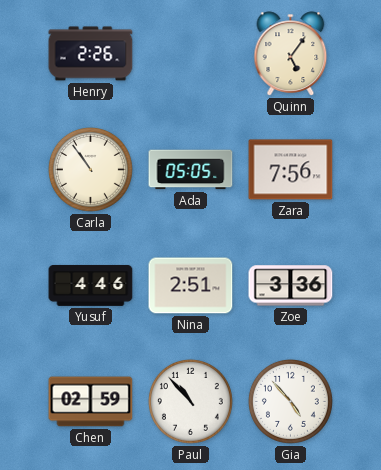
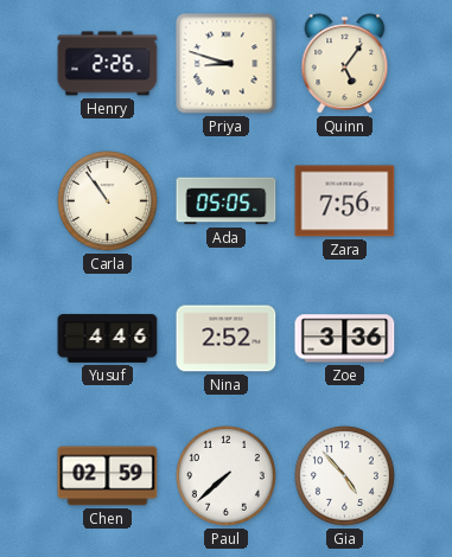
Priya: none -> 8:48
Nina: 2:51 -> 2:52
Paul: 10:53 -> 7:38
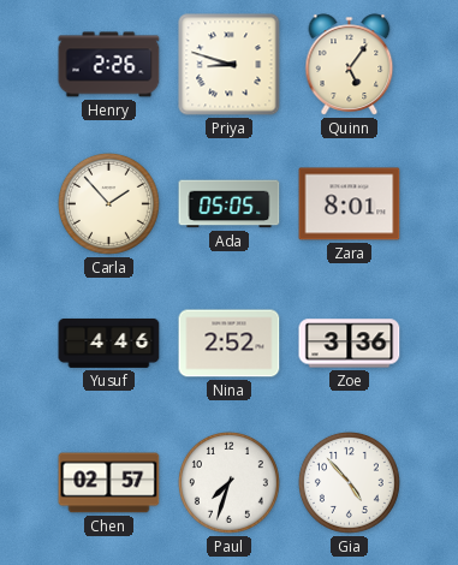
Carla: 10:54 -> 1:53
Zara: 7:56 -> 8:01
Chen: 02:59 -> 02:57
Paul: 7:38 -> 7:33
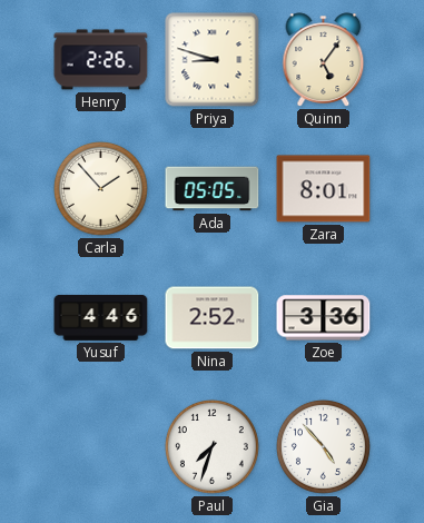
Chen: 02:57 -> none
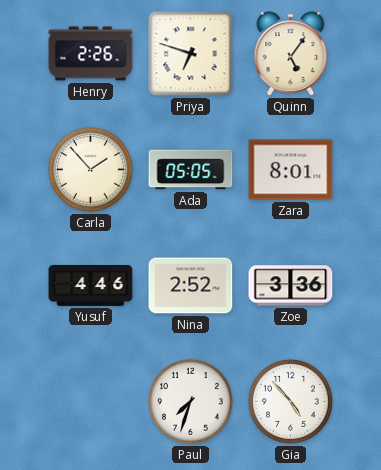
Priya: 8:48 -> 6:48
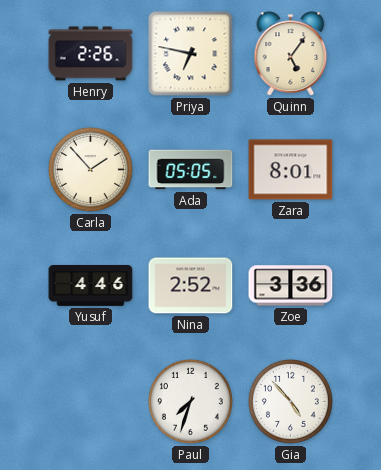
Priya: 6:48 -> 6:47
